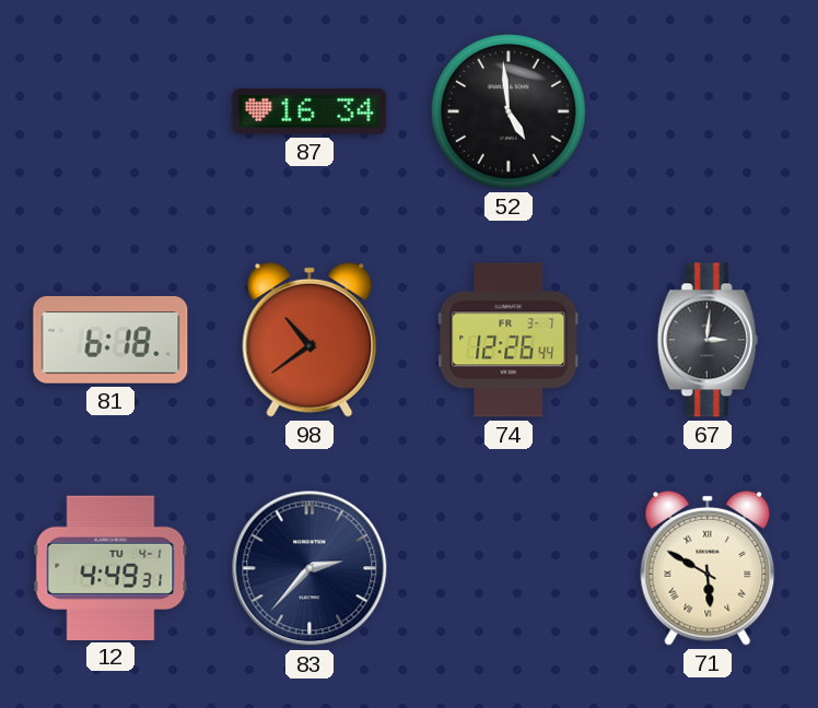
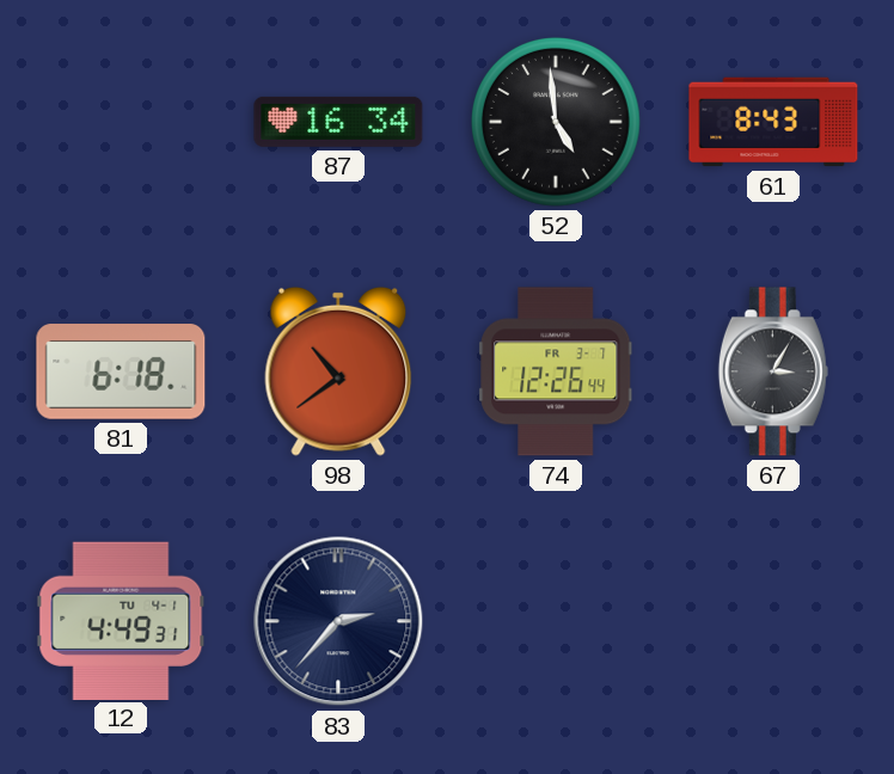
61: none -> 8:43
67: 3:01 -> 3:05
71: 5:50 -> none
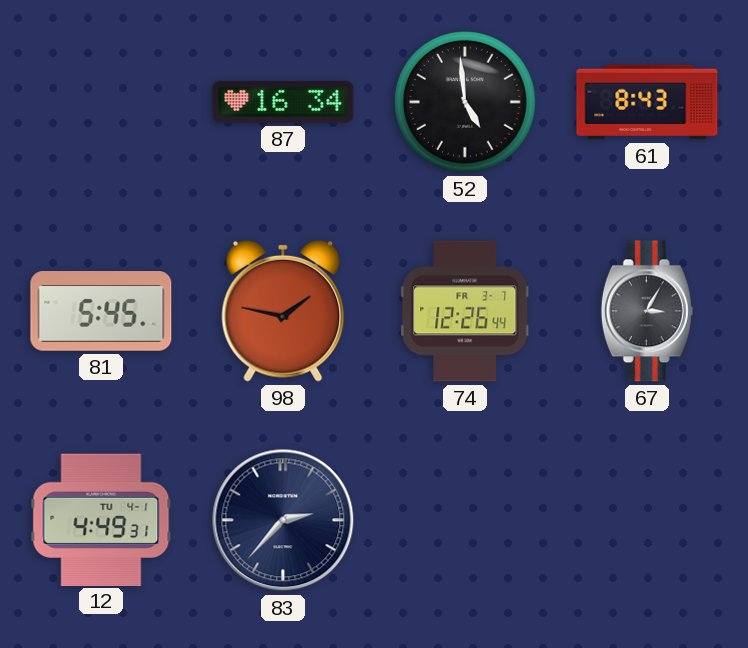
81: 6:18 -> 5:45
98: 10:39 -> 1:47
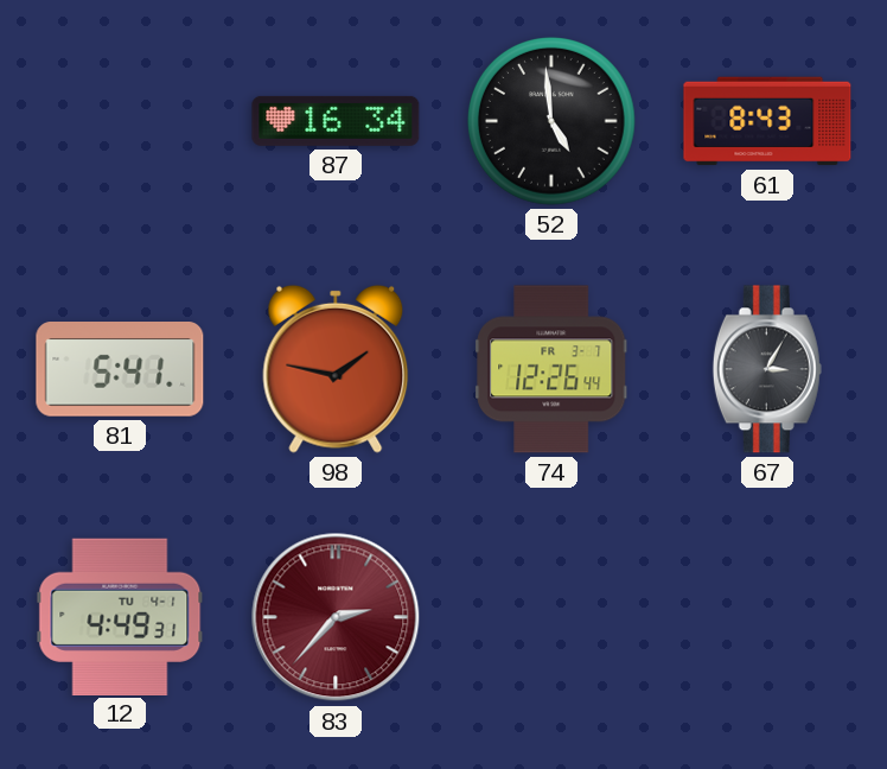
81: 5:45 -> 5:41
83 dial: navy -> burgundy
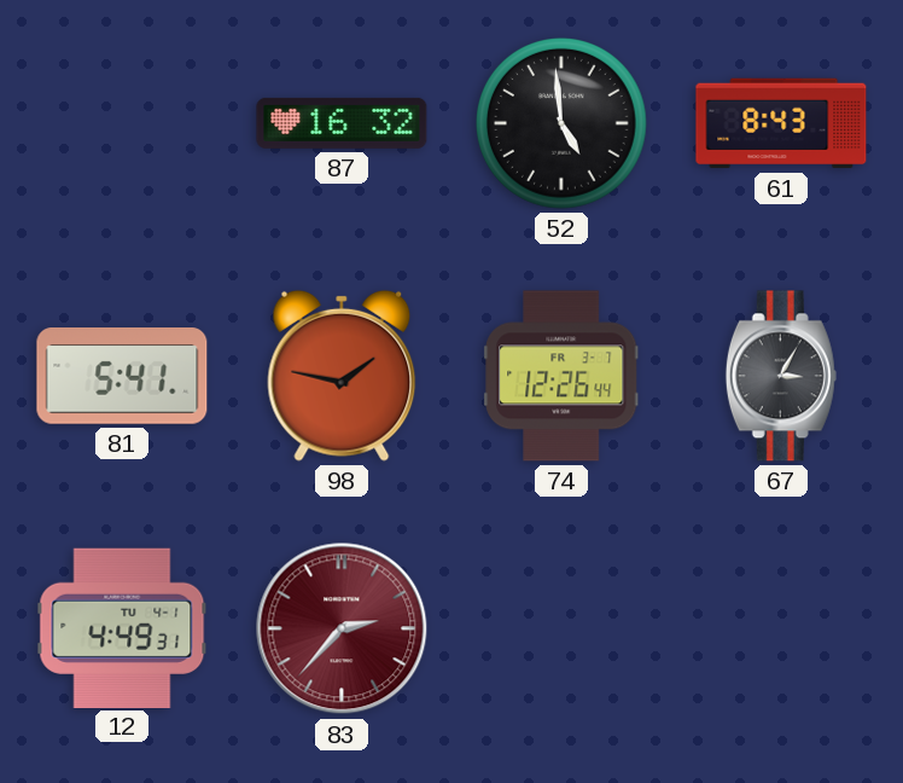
87: 16:34 -> 16:32
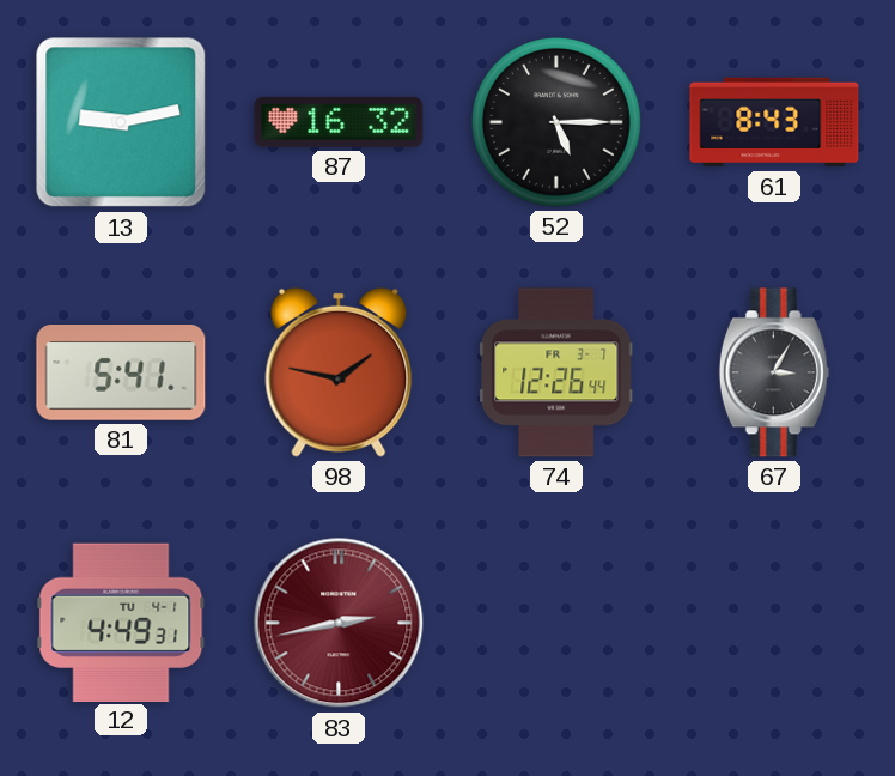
13: none -> 9:13
52: 4:59 -> 5:15
83: 2:37 -> 2:43
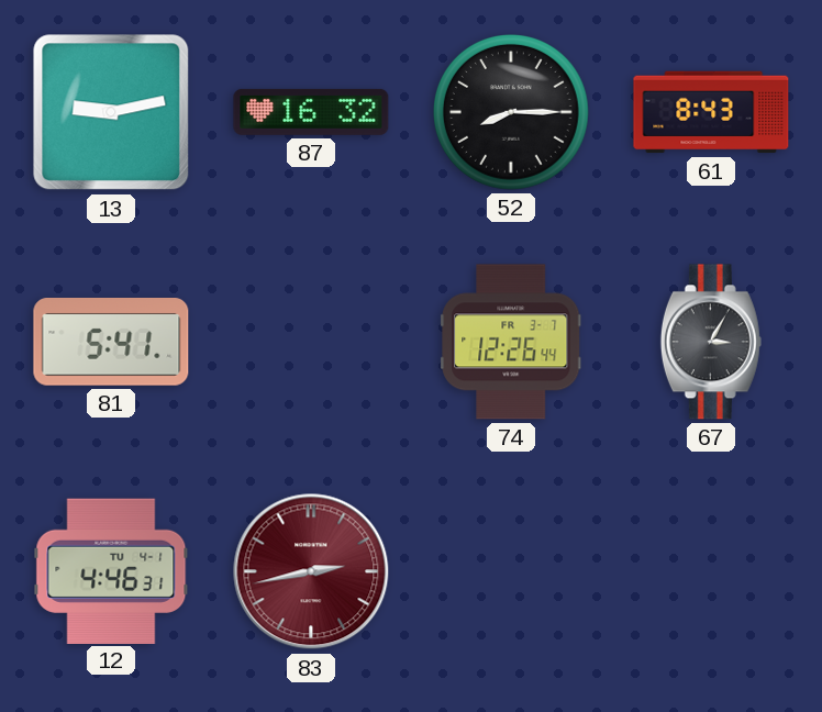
52: 5:15 -> 8:15
98: 1:47 -> none
12: 4:49 -> 4:46
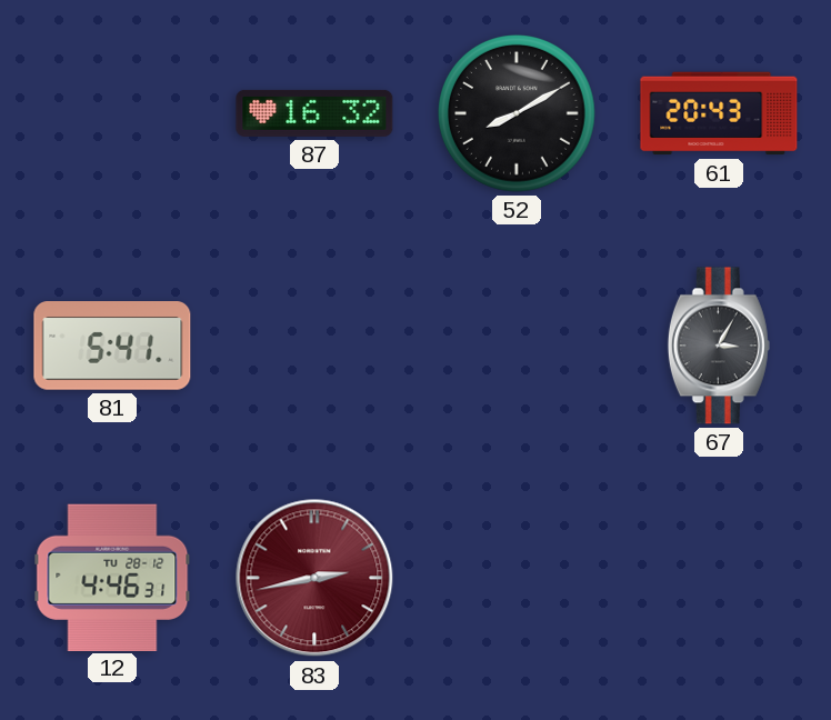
13: 9:13 -> none
52: 8:15 -> 8:10
61: 8:43 -> 20:43
74: 12:26 -> none
12 date: TU 4-1 -> TU 28-12
